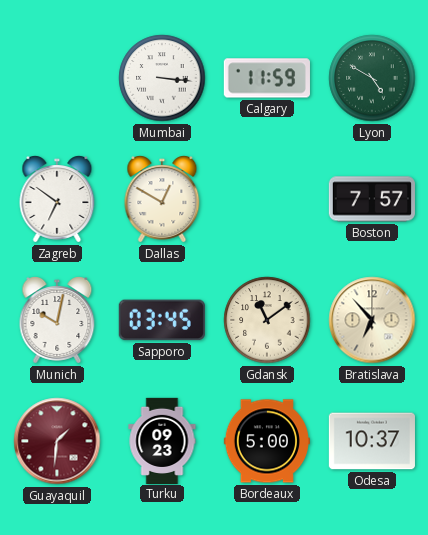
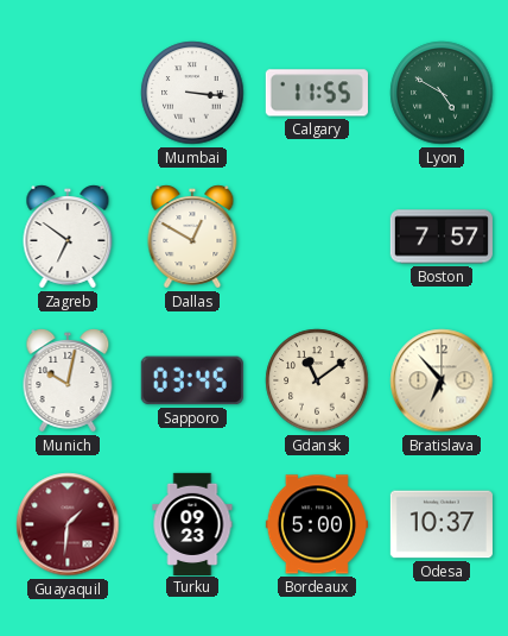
Calgary: 11:59 -> 11:55
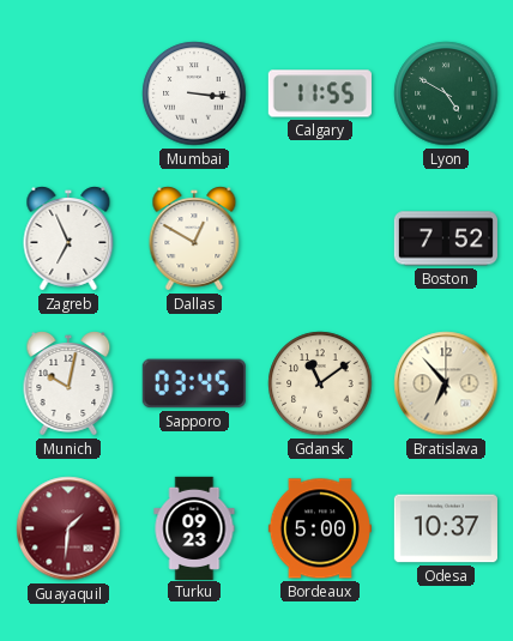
Zagreb: 6:51 -> 6:56
Boston: 7:57 -> 7:52
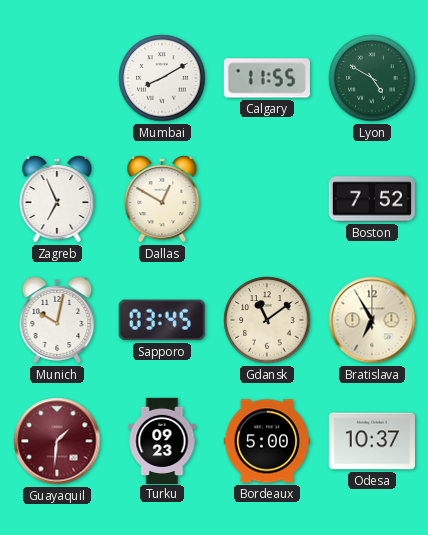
Mumbai: 3:16 -> 8:10
Bratislava: 6:53 -> 6:55
